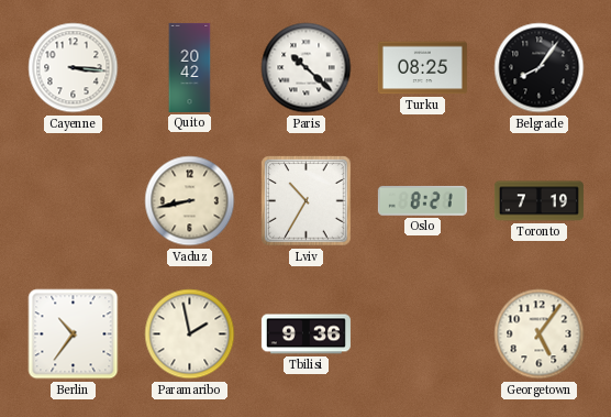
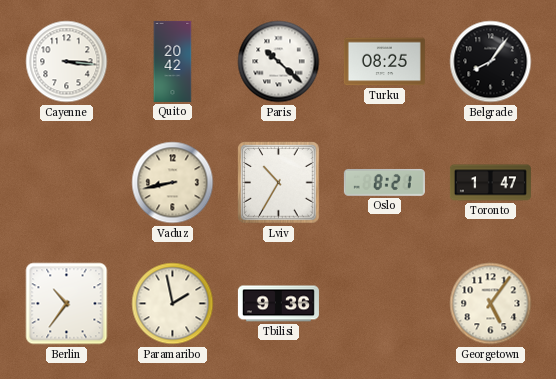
Toronto: 7:19 -> 1:47
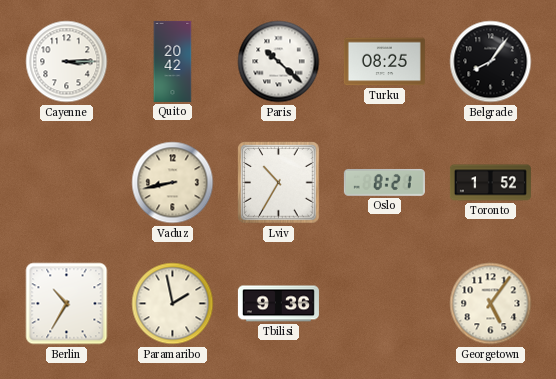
Cayenne: 3:16 -> 3:15
Toronto: 1:47 -> 1:52
Berlin: 10:36 -> 10:35
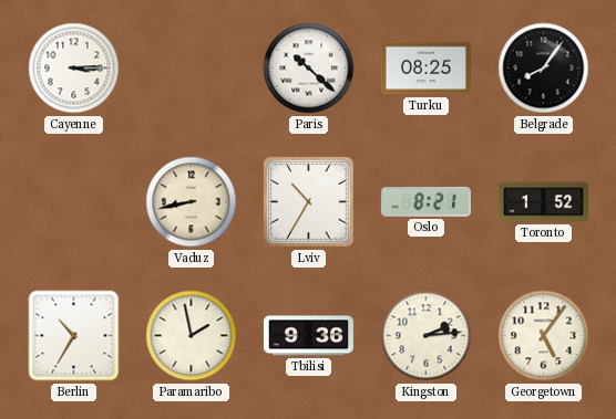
Quito: 20:42 -> none
Kingston: none -> 2:14
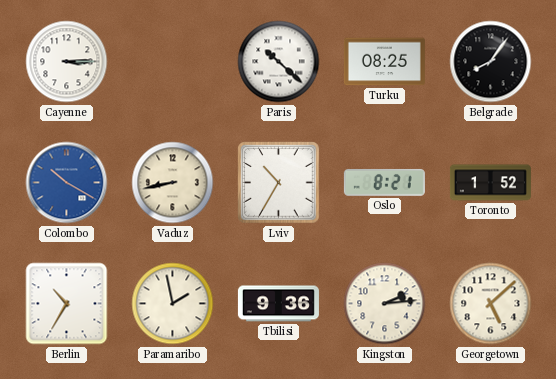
Colombo: none -> 10:20
Georgetown: 5:06 -> 5:08
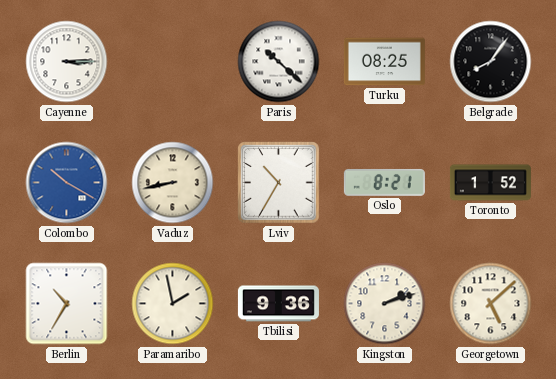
Kingston: 2:14 -> 2:12
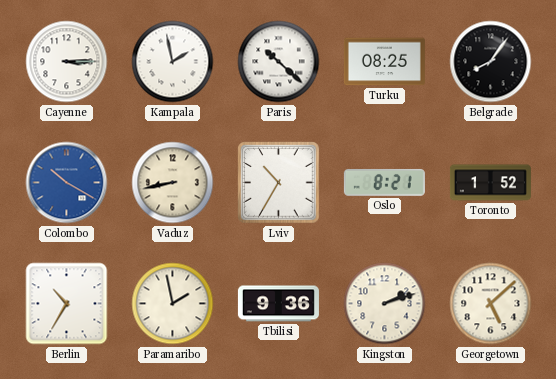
Kampala: none -> 1:58
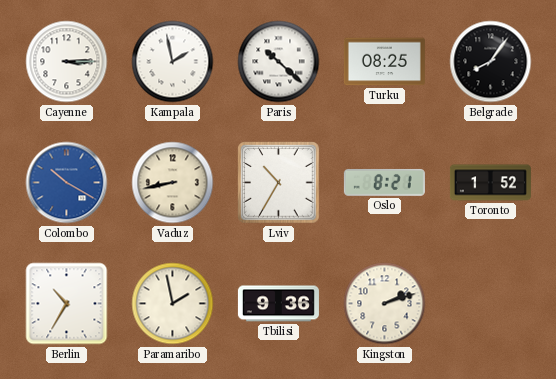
Georgetown: 5:08 -> none
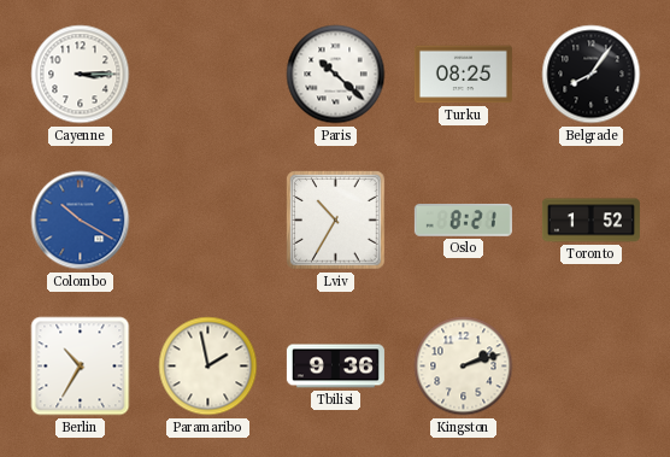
Kampala: 1:58 -> none
Vaduz: 8:43 -> none
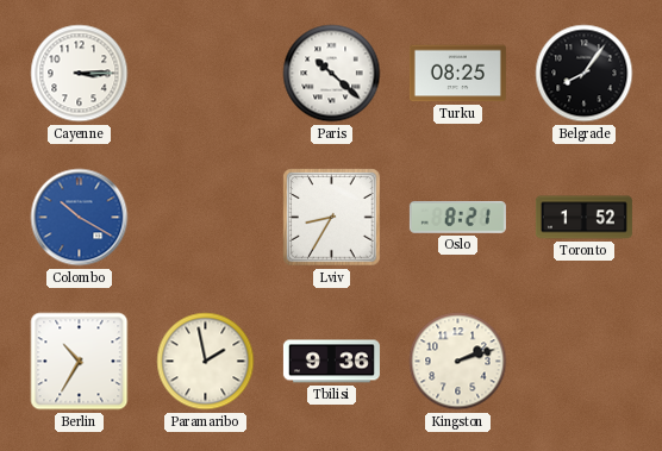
Lviv: 10:35 -> 8:35
